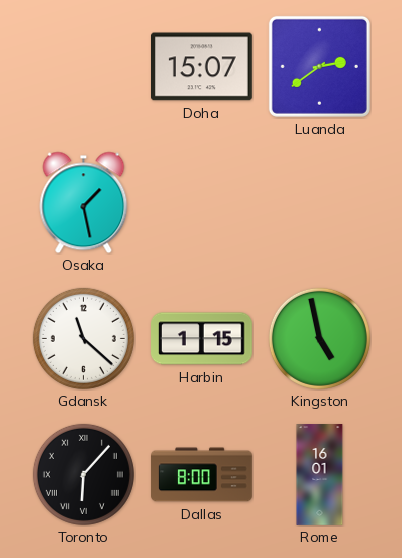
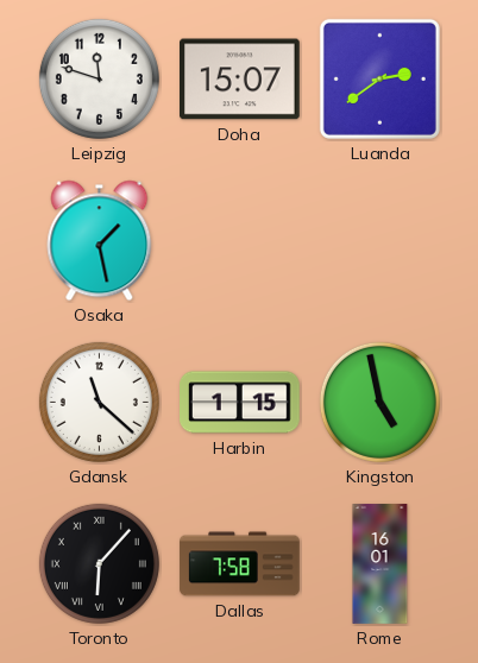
Leipzig: none -> 11:48
Dallas: 8:00 -> 7:58
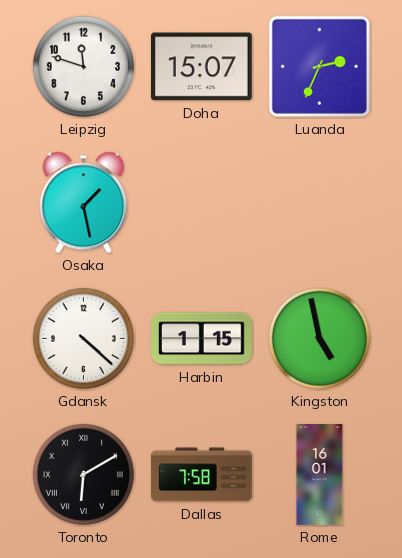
Luanda: 2:39 -> 2:34
Gdansk: 11:22 -> 4:22
Toronto: 6:07 -> 6:10
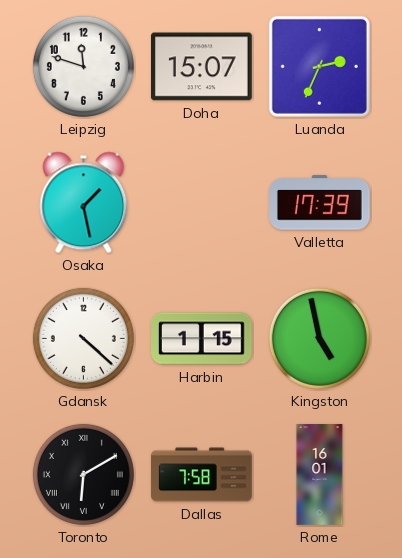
Valletta: none -> 17:39
